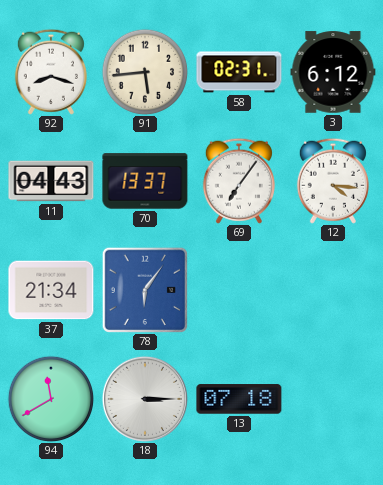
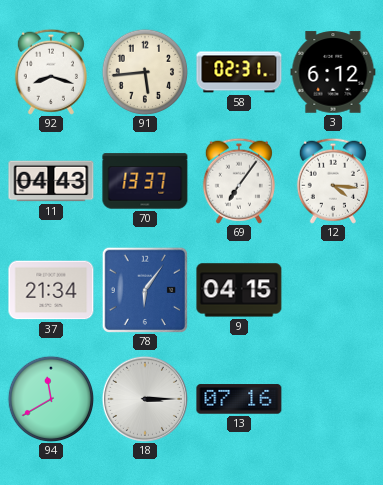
9: none -> 04:15
13: 07:18 -> 07:16
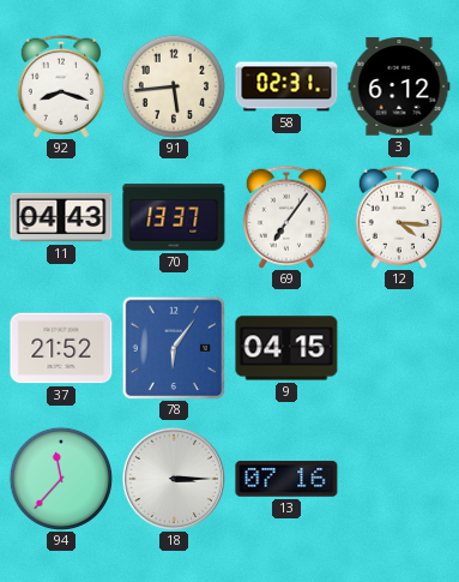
37: 21:34 -> 21:52
94: 11:40 -> 11:37
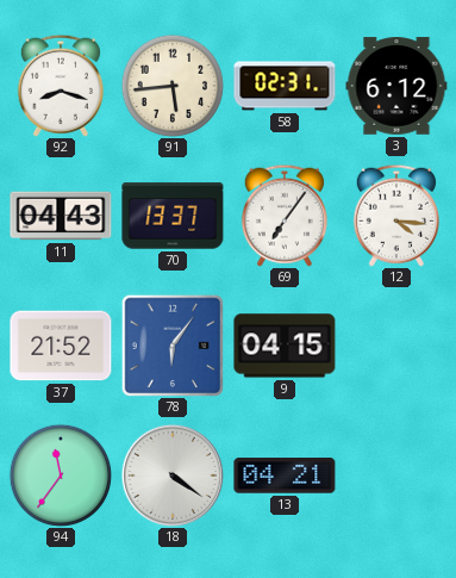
94: 11:37 -> 11:36
18: 3:15 -> 4:21
13: 07:16 -> 04:21
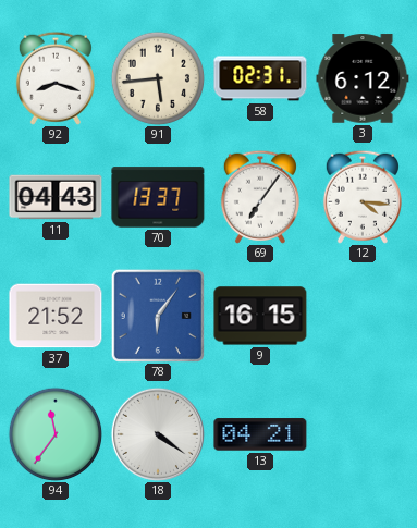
9: 04:15 -> 16:15
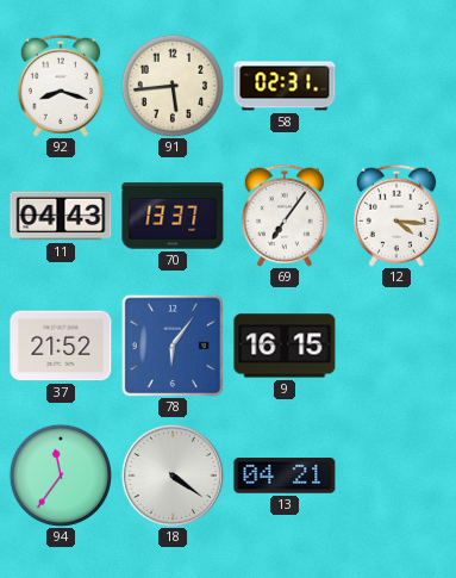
3: 6:12 -> none
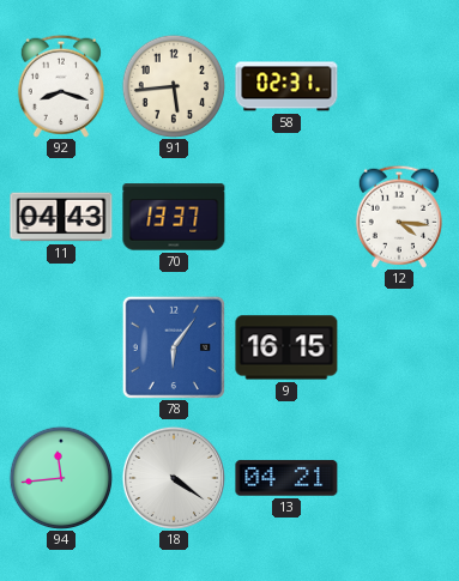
69: 7:06 -> none
37: 21:52 -> none
94: 11:36 -> 11:44
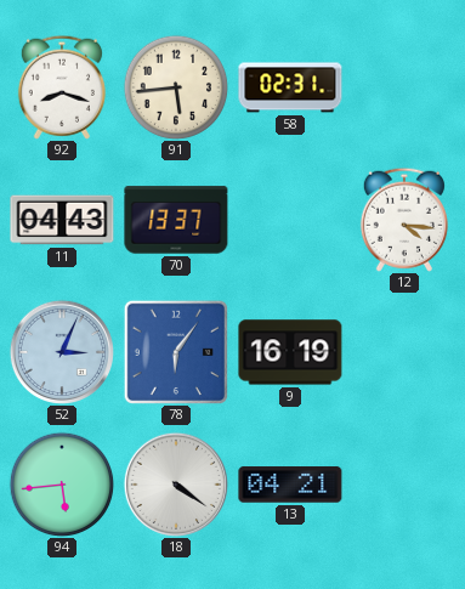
52: none -> 3:04
9: 16:15 -> 16:19
94: 11:44 -> 5:44
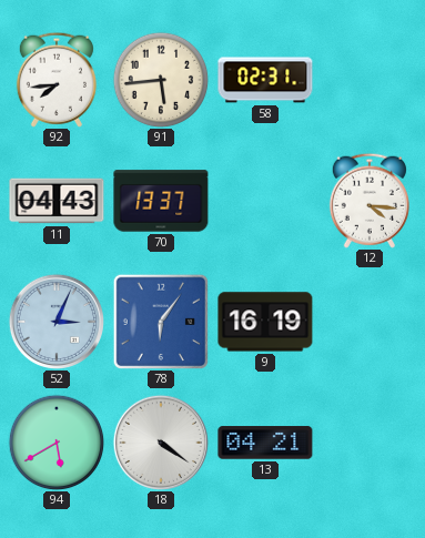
92: 8:18 -> 7:44
94: 5:44 -> 5:40
